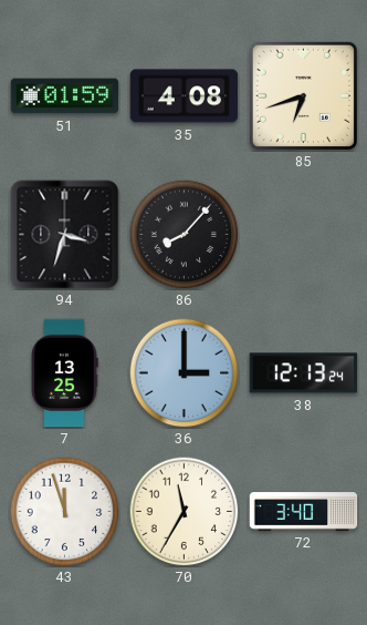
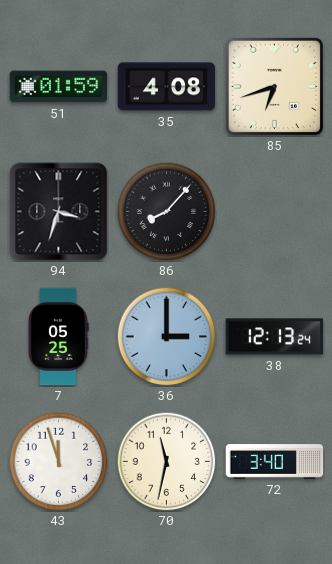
7: 13:25 -> 05:25
70: 11:35 -> 11:32
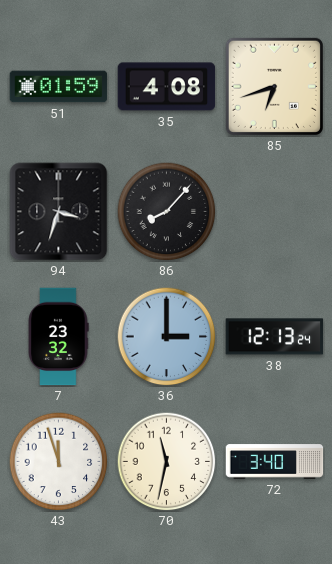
7: 05:25 -> 23:32
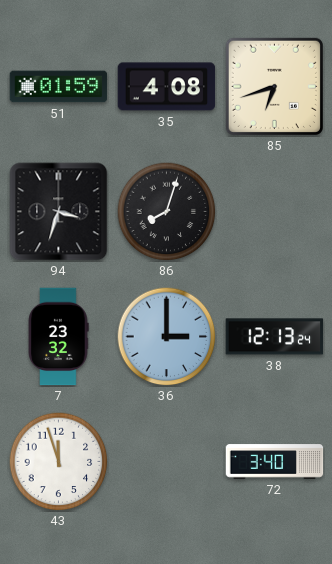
86: 8:07 -> 8:03
70: 11:32 -> none
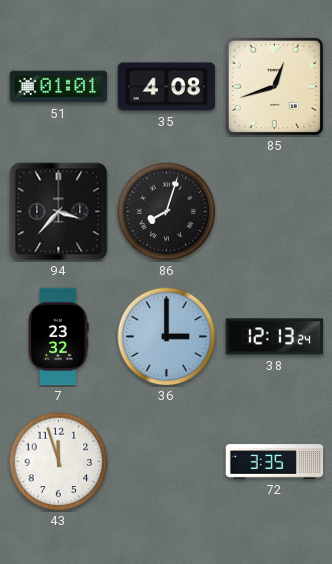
51: 01:59 -> 01:01
85: 6:42 -> 12:42
94: 3:33 -> 3:37
72: 3:40 -> 3:35
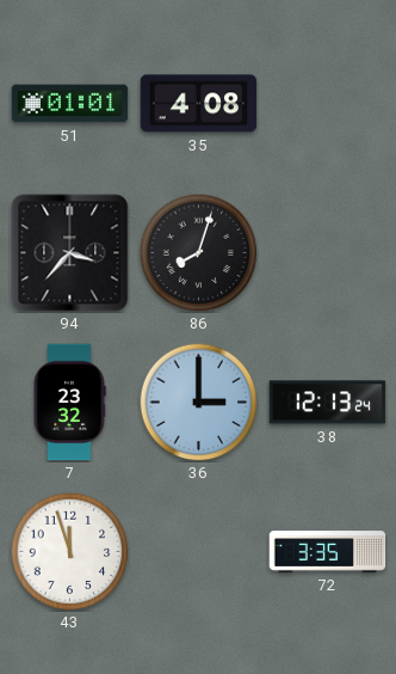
85: 12:42 -> none
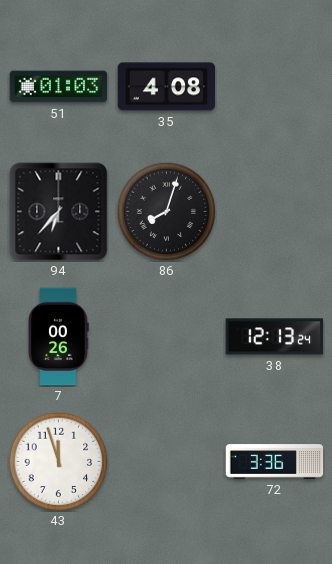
51: 01:01 -> 01:03
94: 3:37 -> 6:37
7: 23:32 -> 00:26
36: 3:00 -> none
72: 3:35 -> 3:36
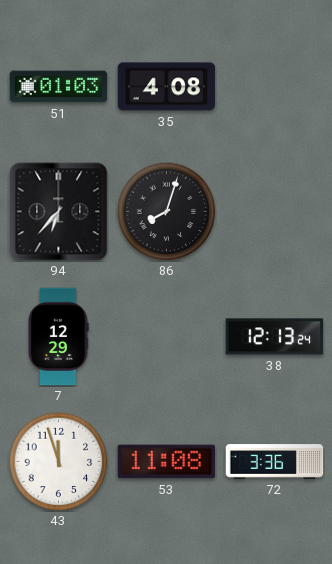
7: 00:26 -> 12:29
53: none -> 11:08
